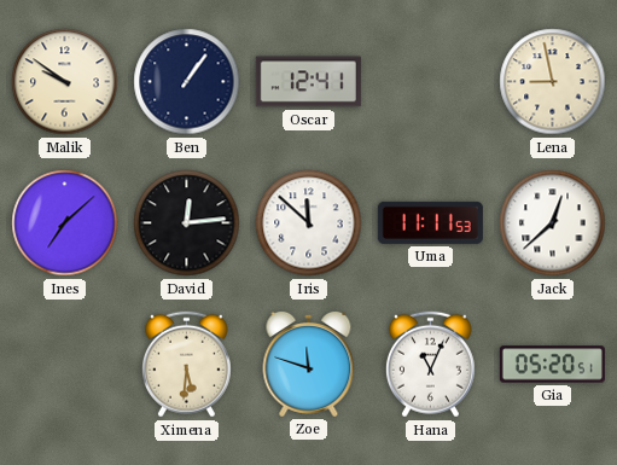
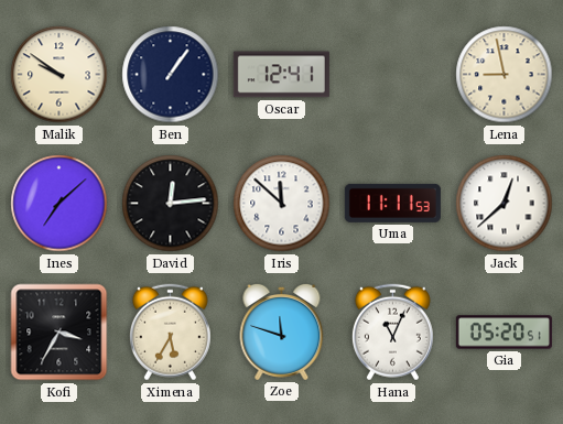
Kofi: none -> 3:35
Ximena: 5:31 -> 5:35
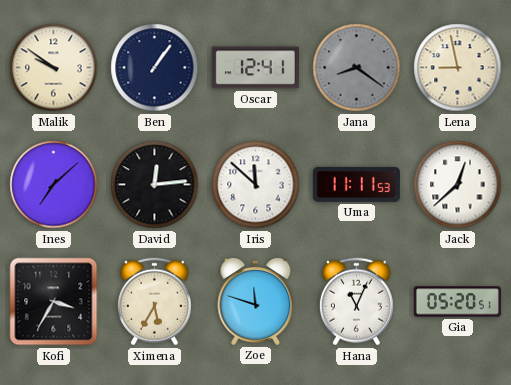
Jana: none -> 8:21
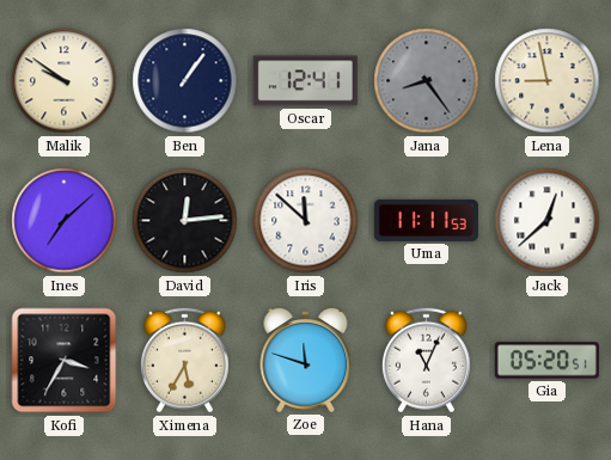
Jana: 8:21 -> 8:24
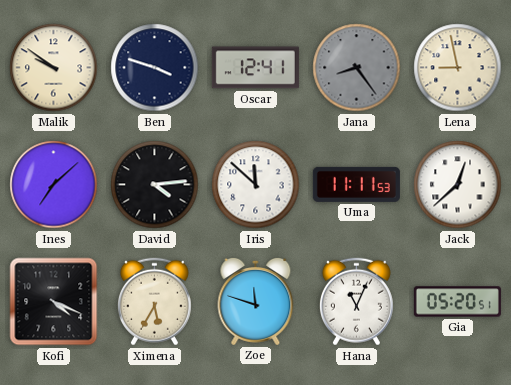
Ben: 1:06 -> 3:48
David: 12:14 -> 4:14
Kofi: 3:35 -> 4:19
